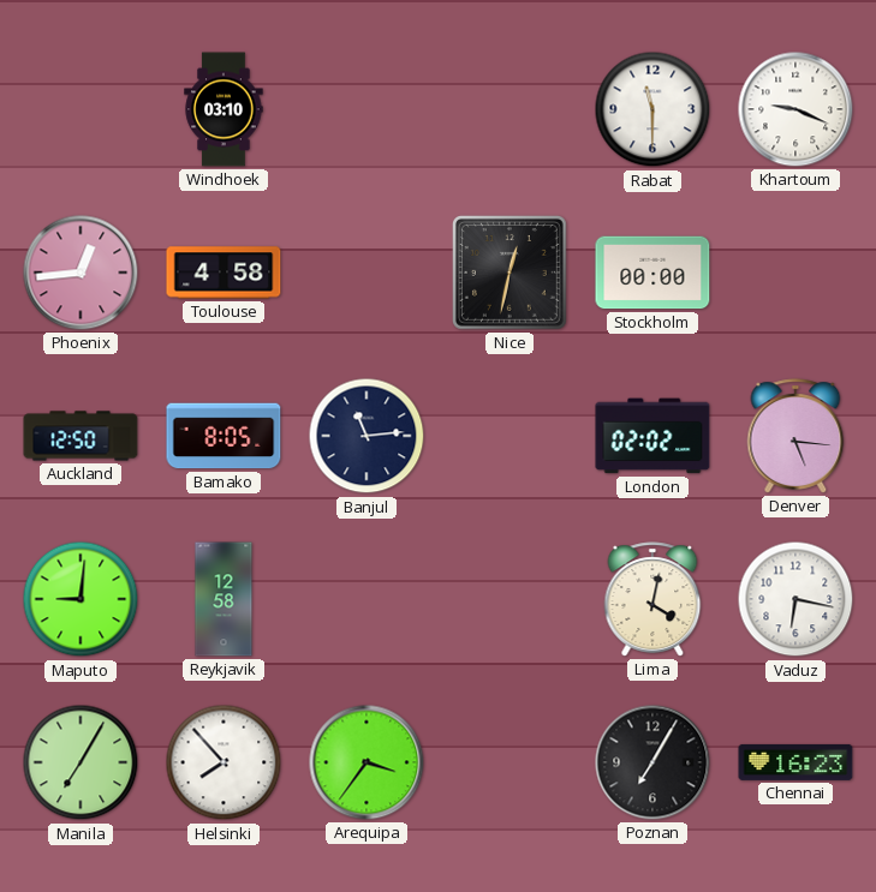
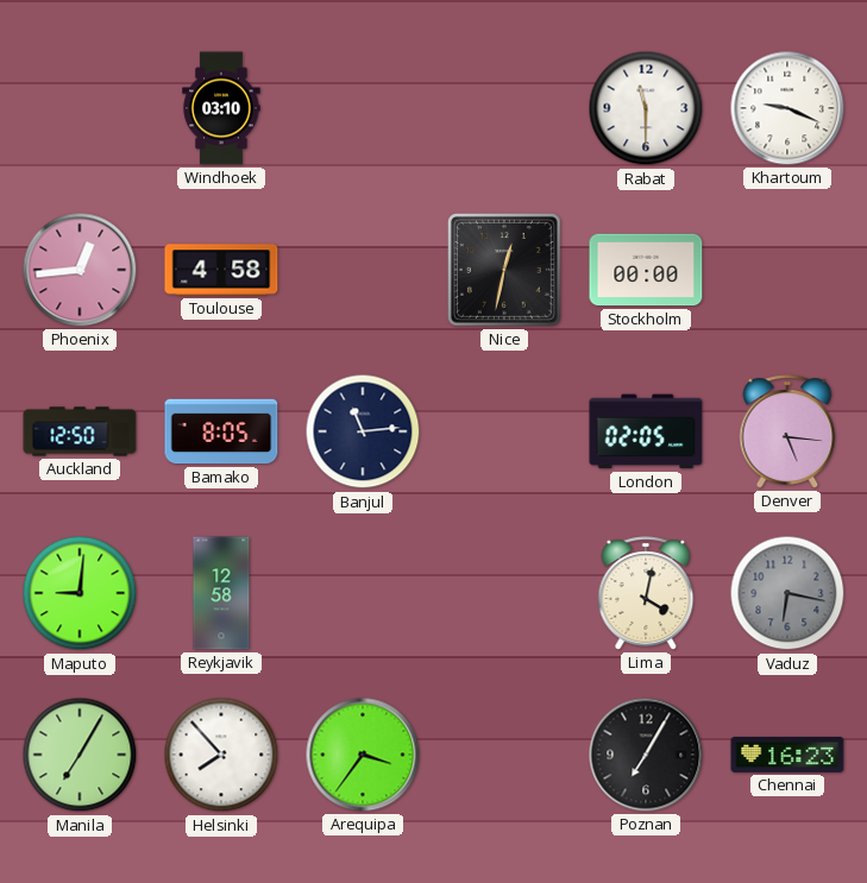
London: 02:02 -> 02:05
Vaduz dial: white -> grey
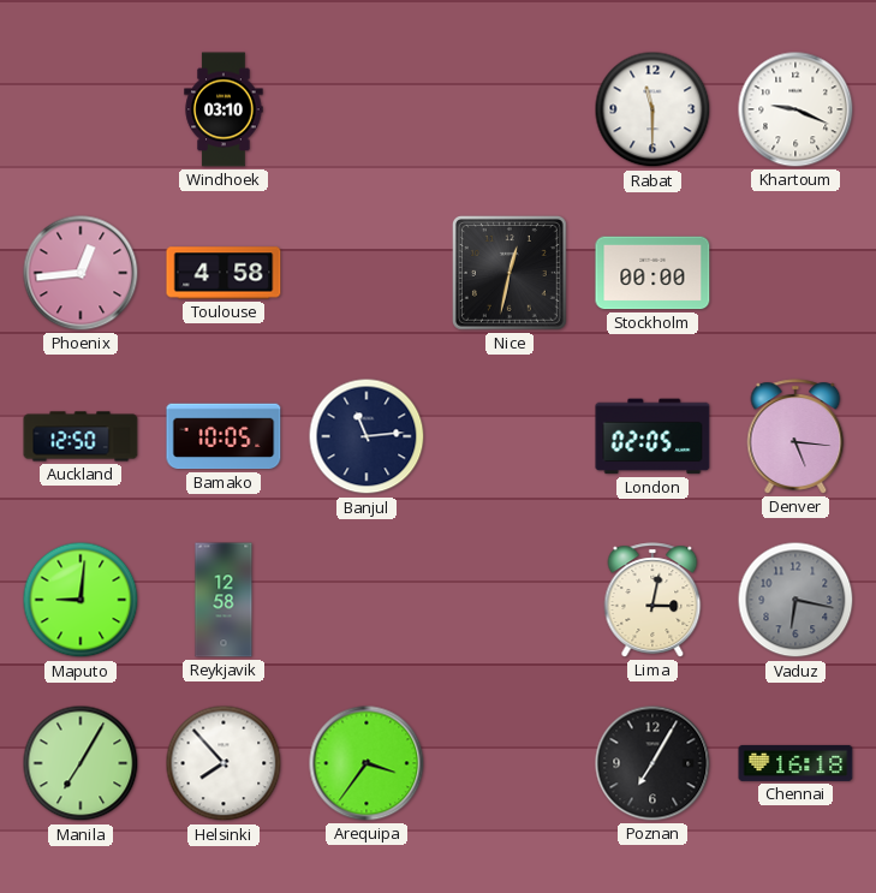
Bamako: 8:05 -> 10:05
Lima: 4:02 -> 3:02
Chennai: 16:23 -> 16:18
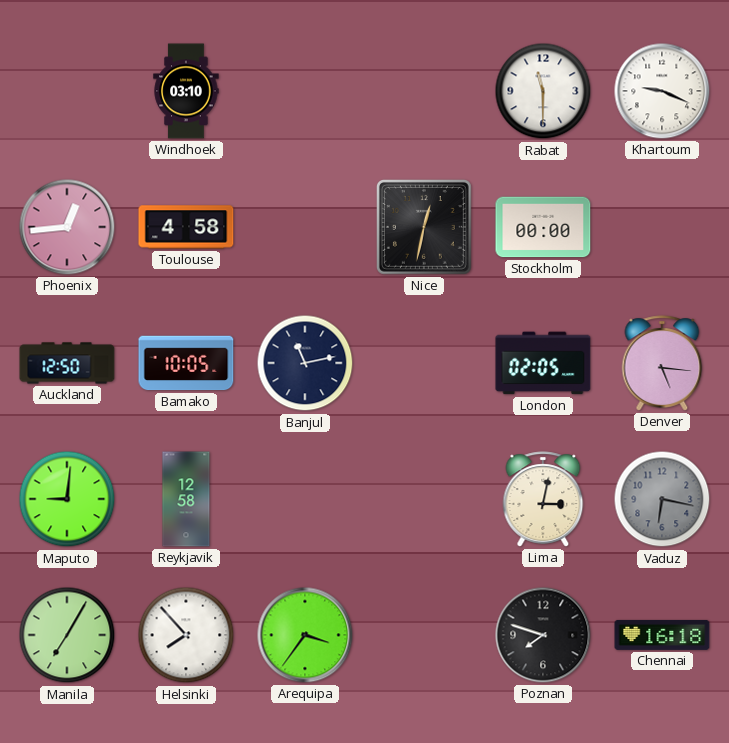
Banjul: 11:14 -> 11:13
Poznan: 7:05 -> 7:48
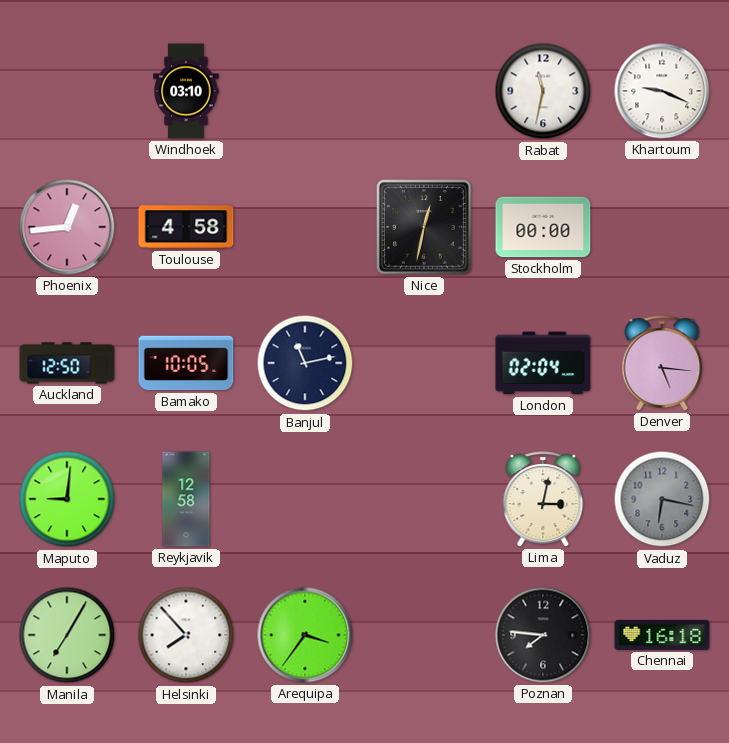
Rabat: 11:30 -> 11:32
London: 02:05 -> 02:04
Poznan: 7:48 -> 7:46
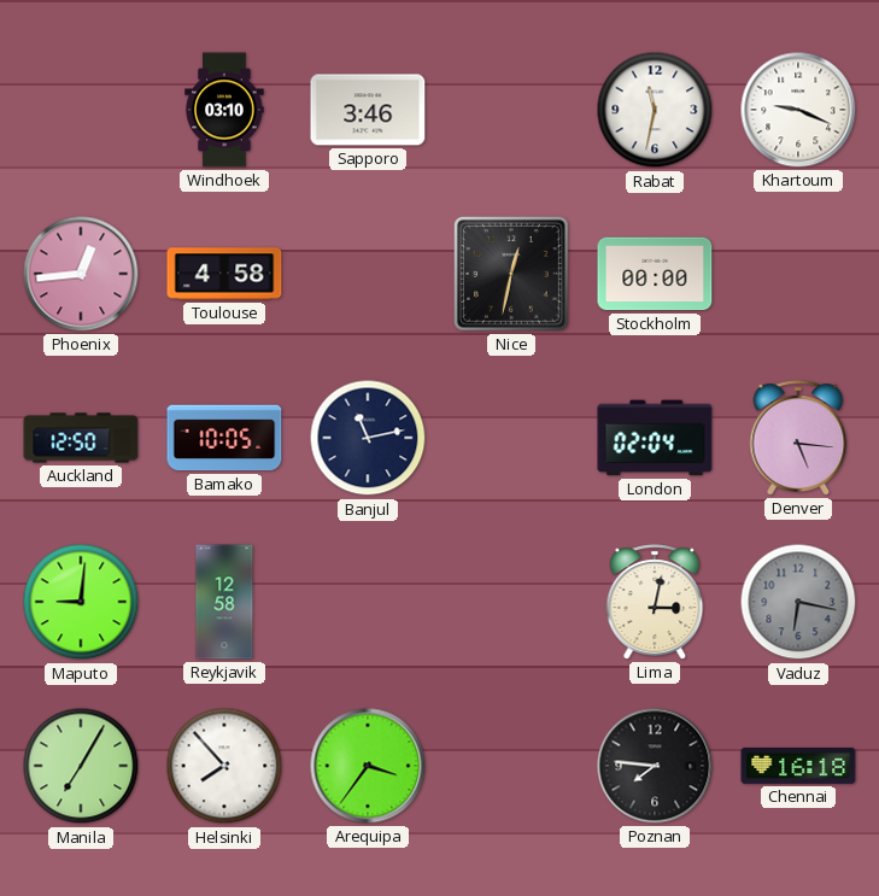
Sapporo: none -> 3:46
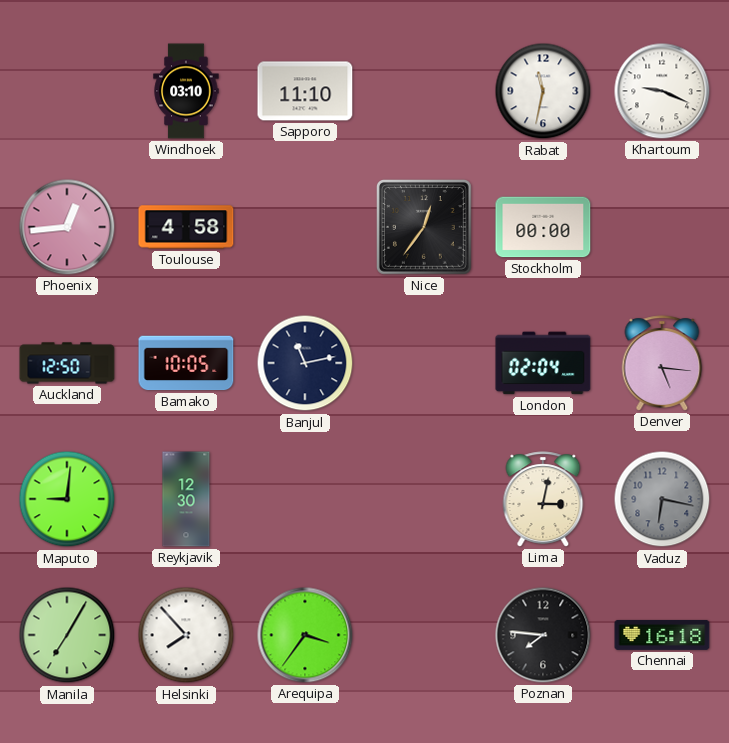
Sapporo: 3:46 -> 11:10
Nice: 12:32 -> 12:36
Reykjavik: 12:58 -> 12:30
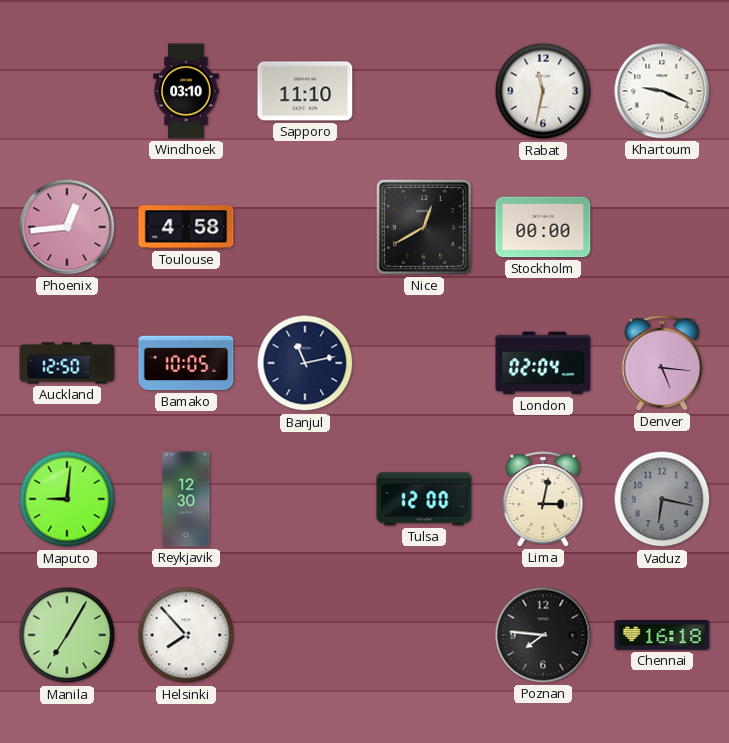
Nice: 12:36 -> 12:40
Tulsa: none -> 12:00
Arequipa: 3:36 -> none
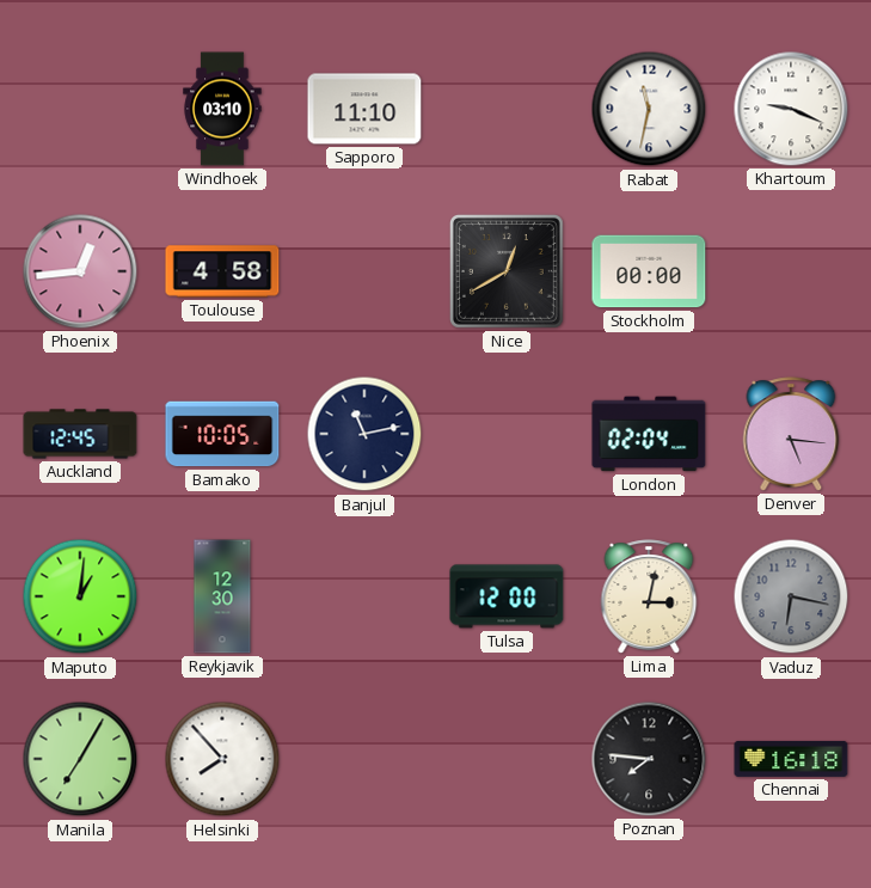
Auckland: 12:50 -> 12:45
Maputo: 9:01 -> 1:01
